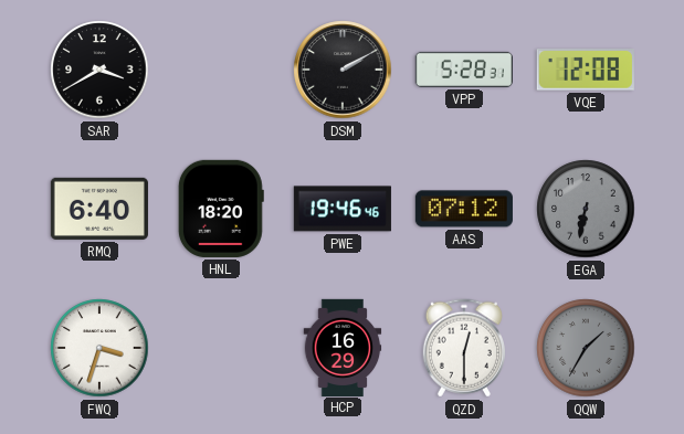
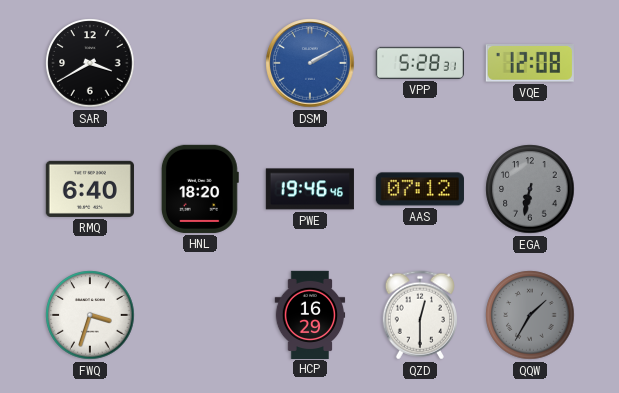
DSM dial: black -> blue
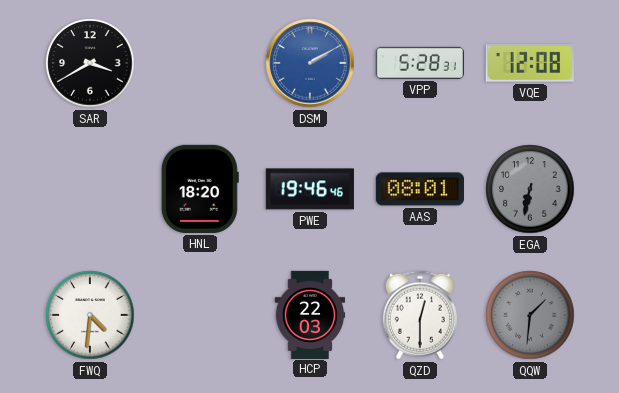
RMQ: 6:40 -> none
AAS: 07:12 -> 08:01
FWQ: 3:33 -> 4:31
HCP: 16:29 -> 22:03
QQW: 1:35 -> 1:31
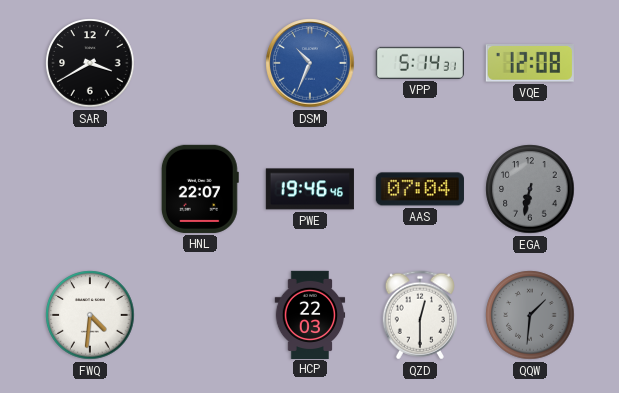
DSM: 2:10 -> 10:34
VPP: 5:28 -> 5:14
HNL: 18:20 -> 22:07
AAS: 08:01 -> 07:04
